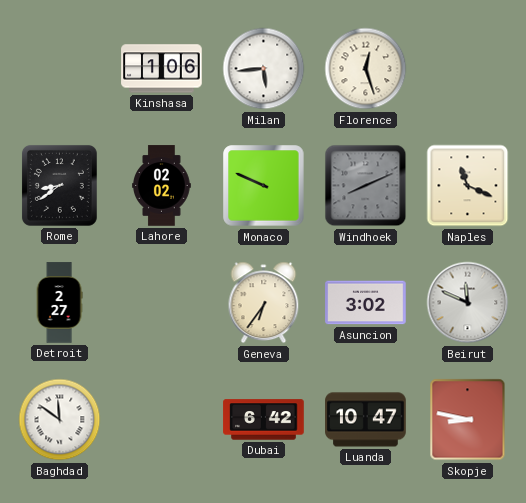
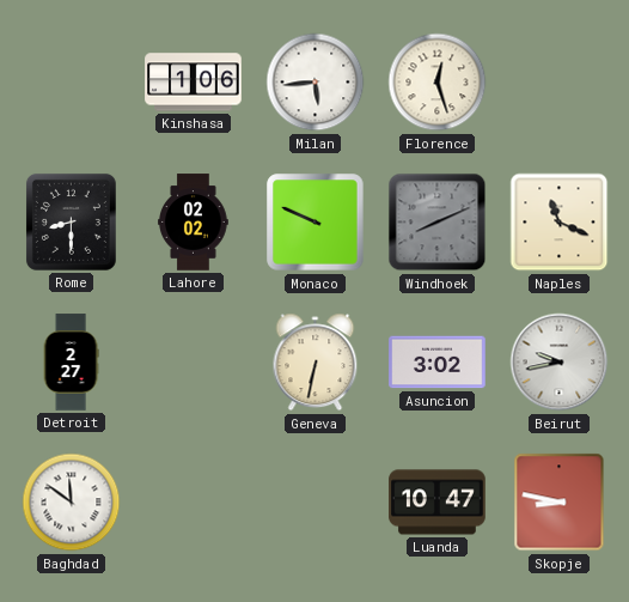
Rome: 8:39 -> 8:30
Geneva: 6:36 -> 6:32
Beirut: 11:49 -> 9:43
Dubai: 6:42 -> none
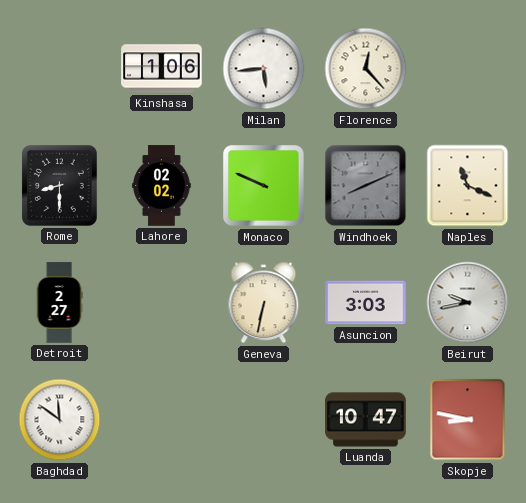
Florence: 12:27 -> 12:23
Asuncion: 3:02 -> 3:03
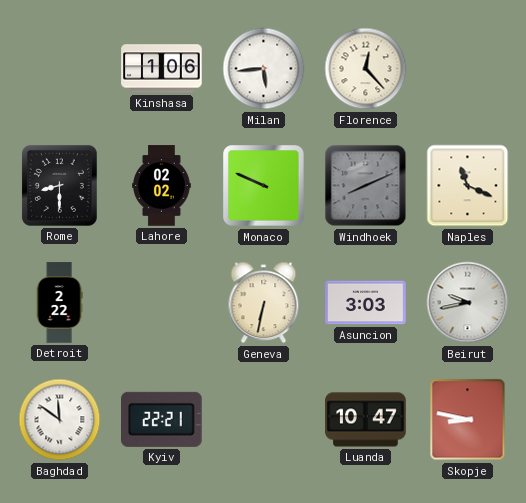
Detroit: 2:27 -> 2:22
Kyiv: none -> 22:21
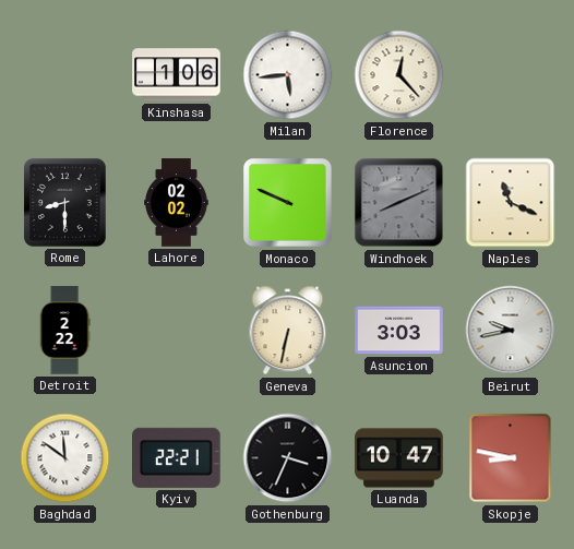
Gothenburg: none -> 3:34
